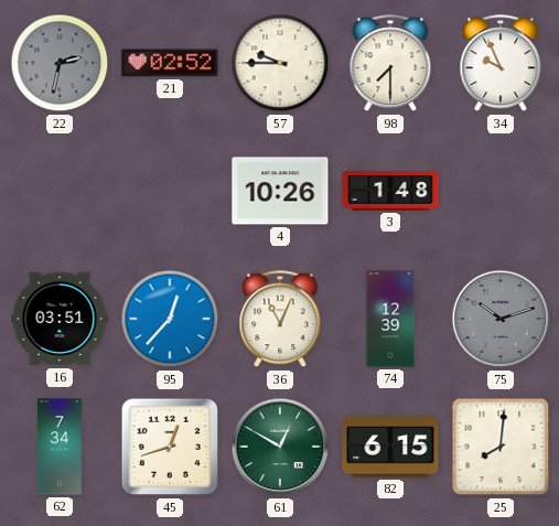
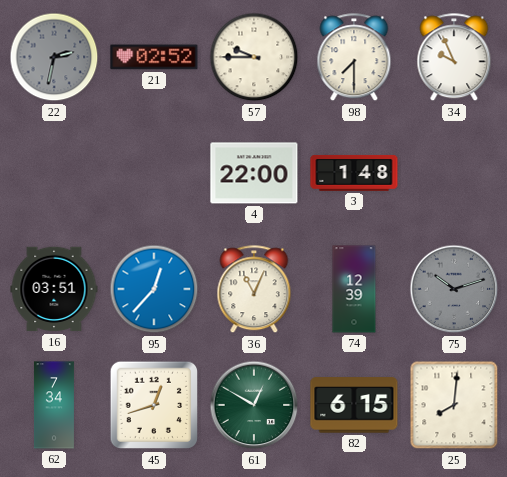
4: 10:26 -> 22:00
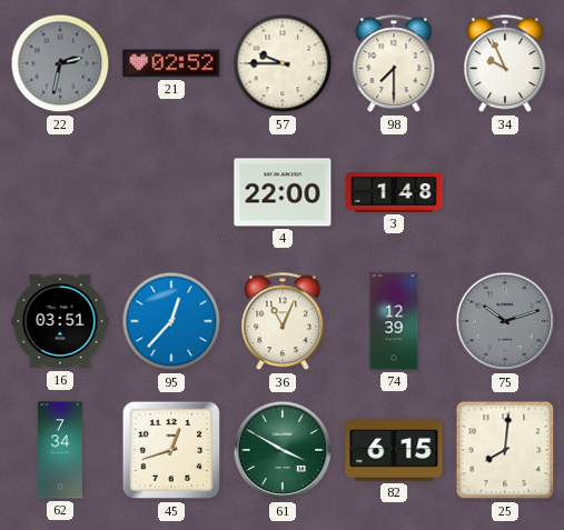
61: 12:50 -> 3:50
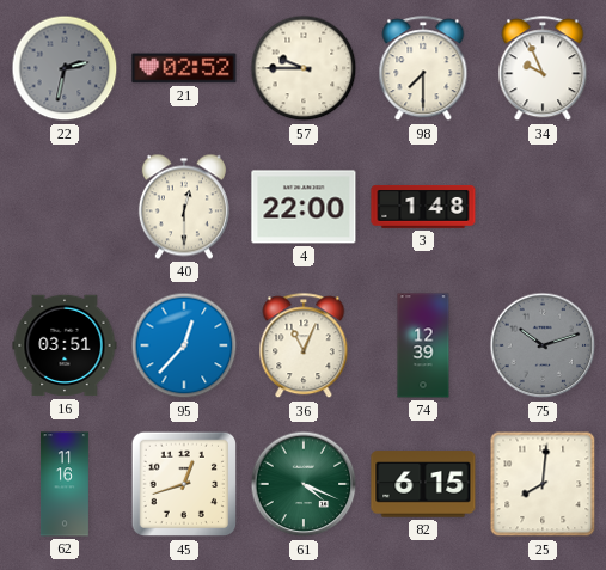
40: none -> 12:30
62: 7:34 -> 11:16
61: 3:50 -> 4:19
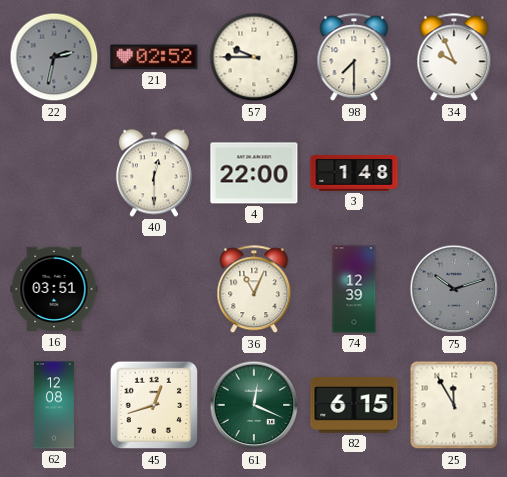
95: 12:37 -> none
62: 11:16 -> 12:08
61: 4:19 -> 12:19
25: 8:01 -> 11:55
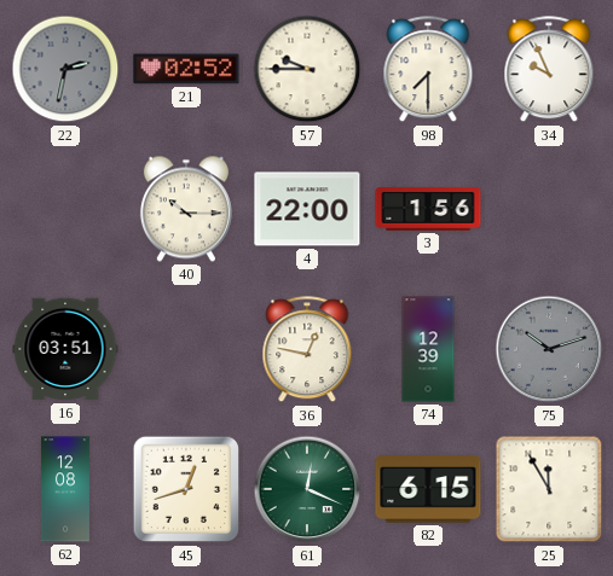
40: 12:30 -> 10:15
3: 1:48 -> 1:56
36: 11:04 -> 12:47
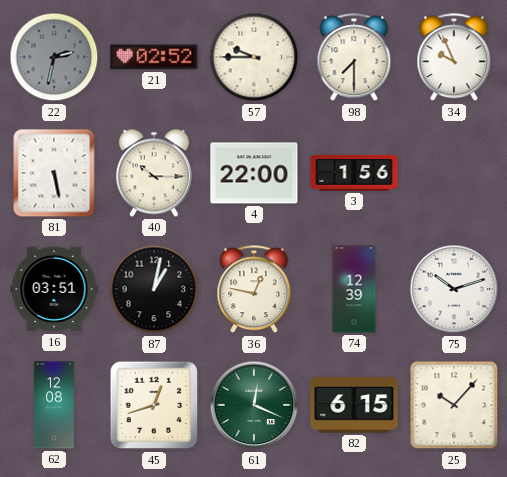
81: none -> 5:28
87: none -> 1:02
75 dial: grey -> white
25: 11:55 -> 10:07
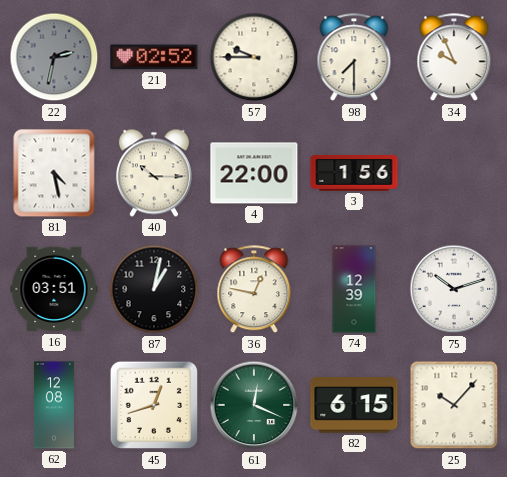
81: 5:28 -> 4:28
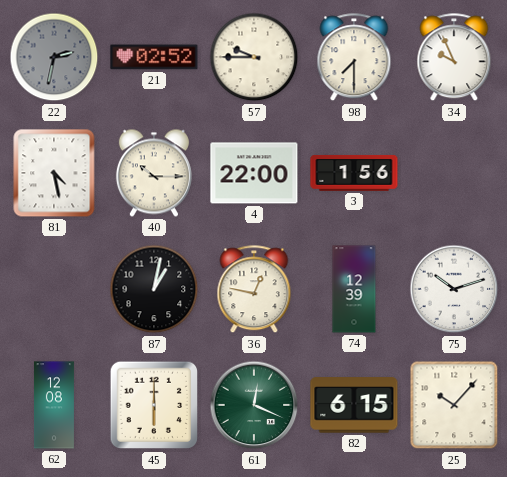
16: 03:51 -> none
45: 12:42 -> 6:00
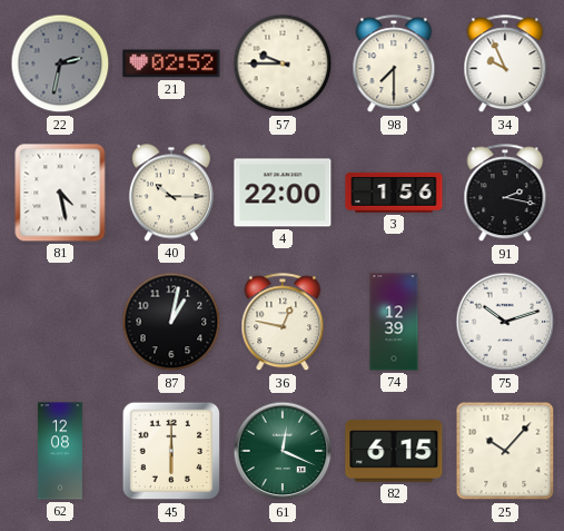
91: none -> 2:17
